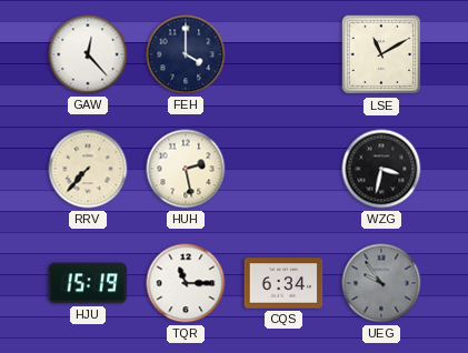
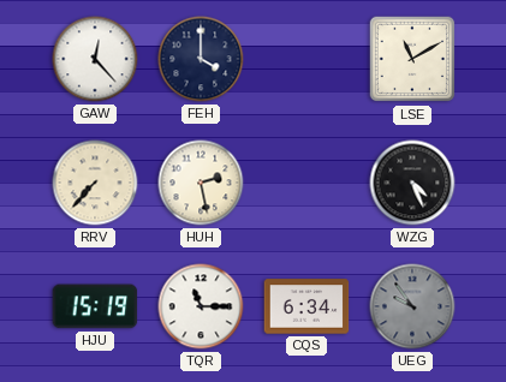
WZG: 3:32 -> 4:26
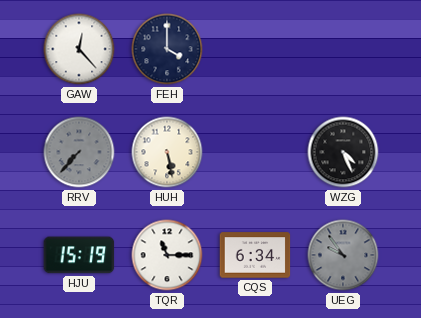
LSE: 11:10 -> none
RRV dial: cream -> grey
HUH: 2:28 -> 5:28
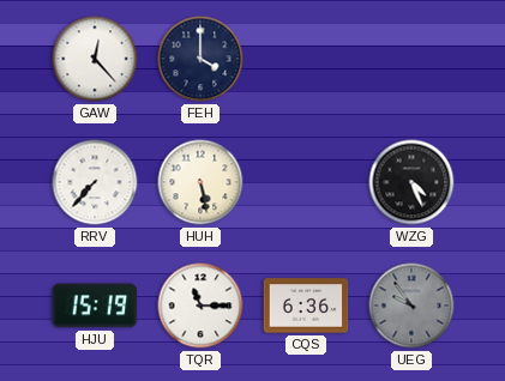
RRV dial: grey -> white
CQS: 6:34 -> 6:36
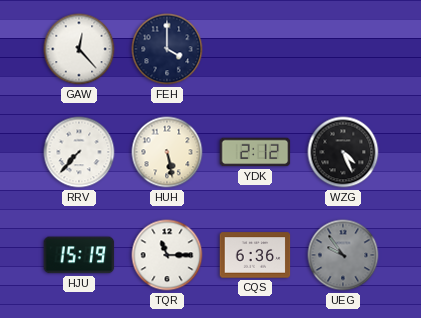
YDK: none -> 2:12
